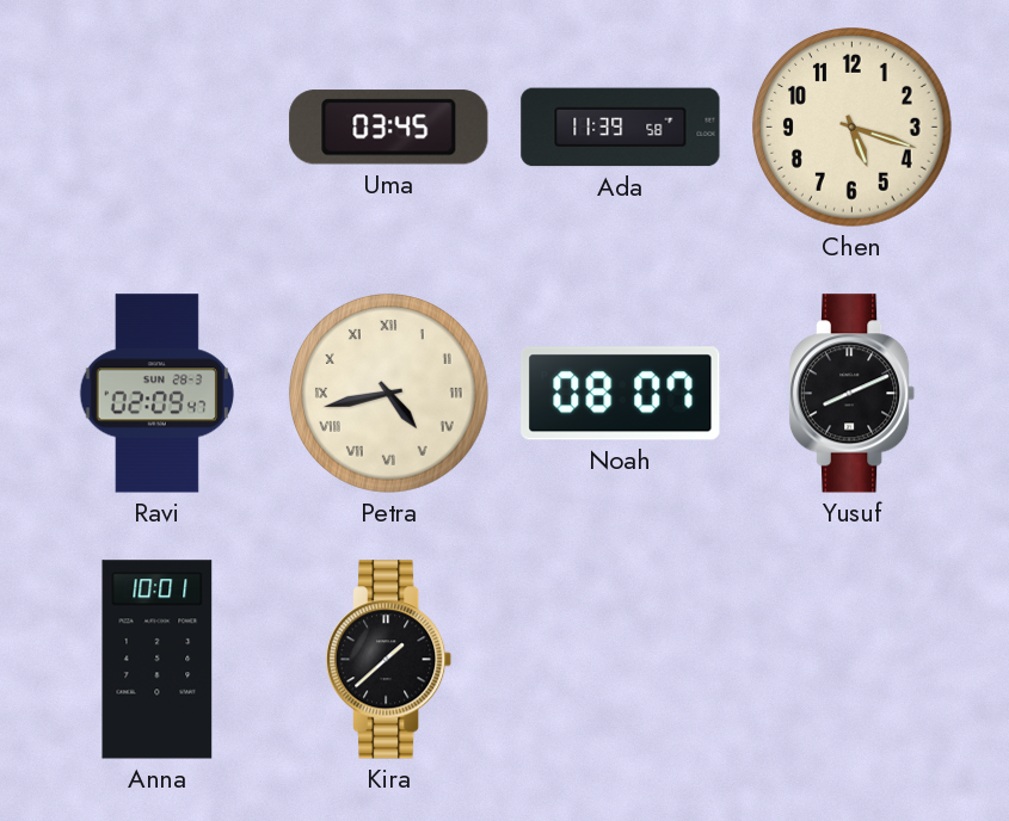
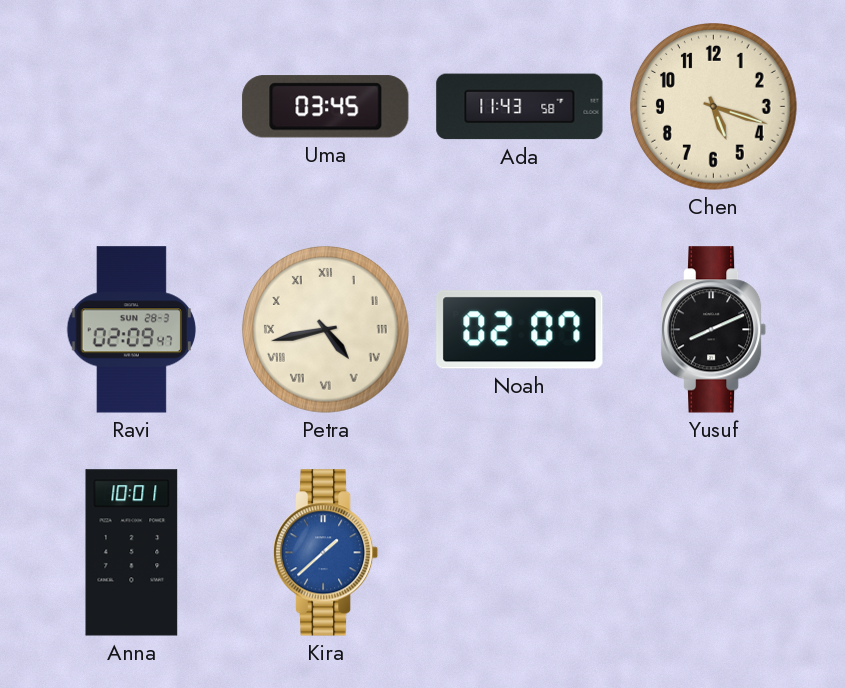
Ada: 11:39 -> 11:43
Noah: 08:07 -> 02:07
Kira dial: black -> blue
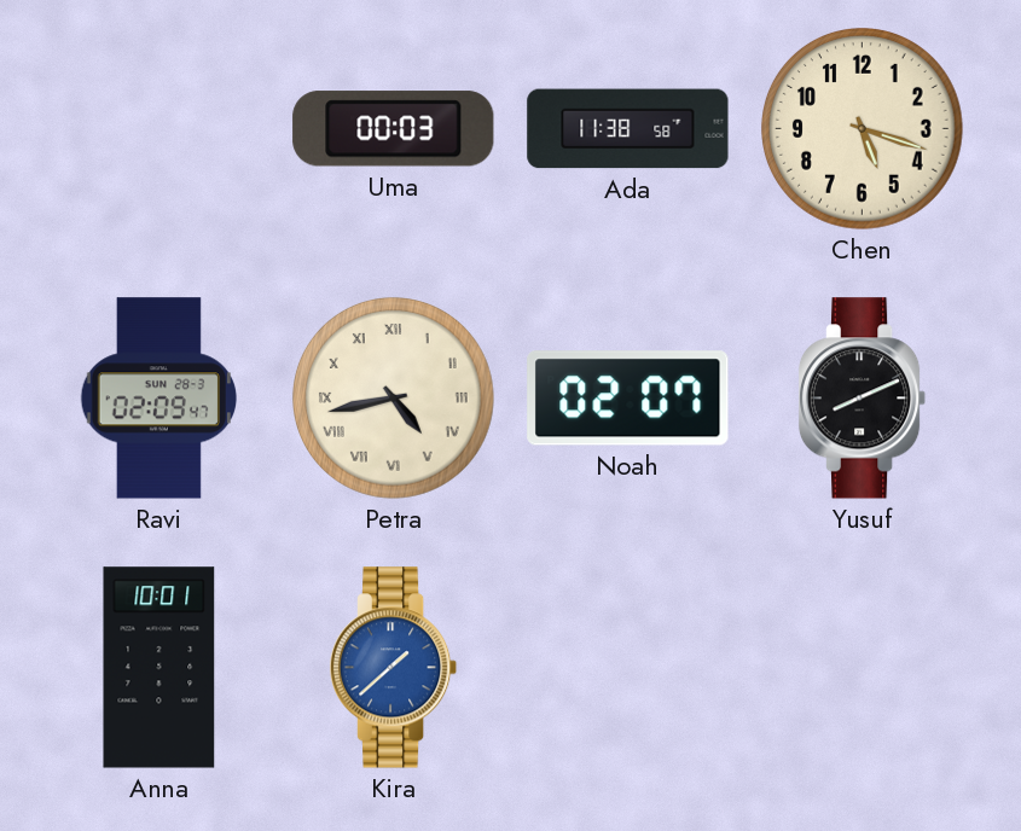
Uma: 03:45 -> 00:03
Ada: 11:43 -> 11:38
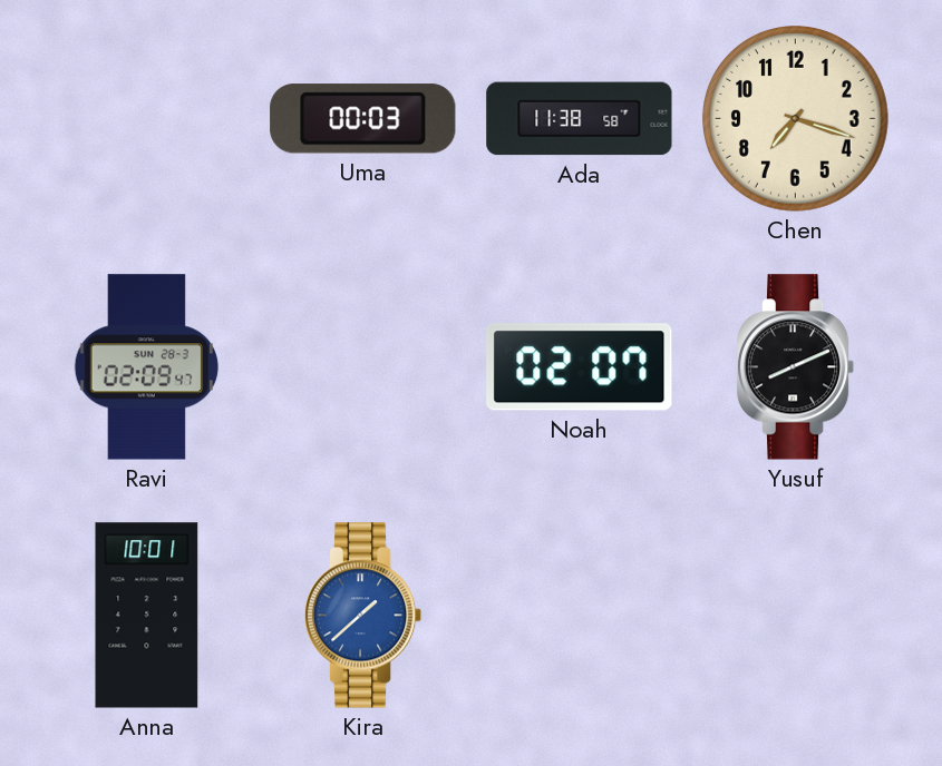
Chen: 5:18 -> 7:18
Petra: 4:43 -> none
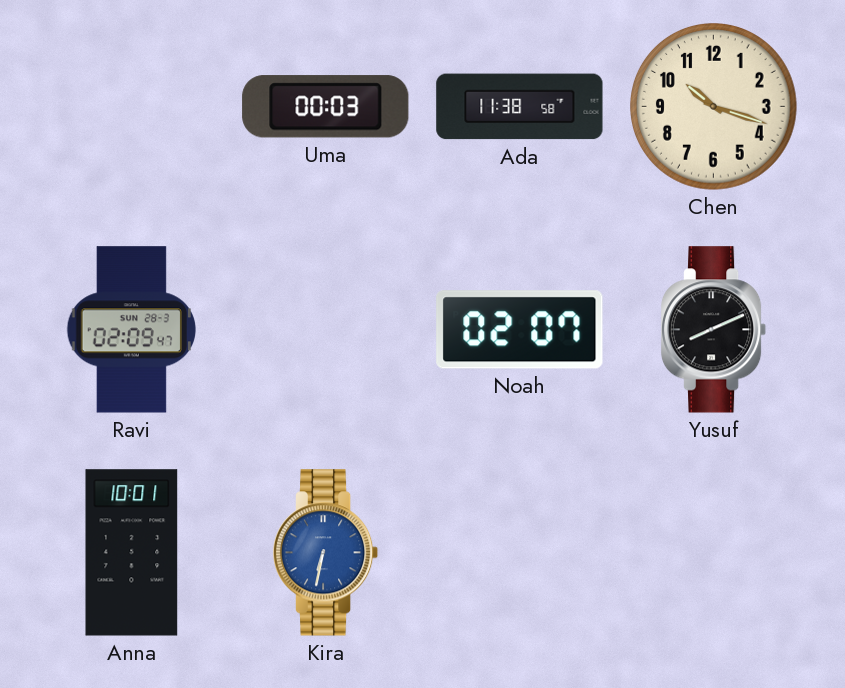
Chen: 7:18 -> 10:18
Kira: 1:38 -> 6:32
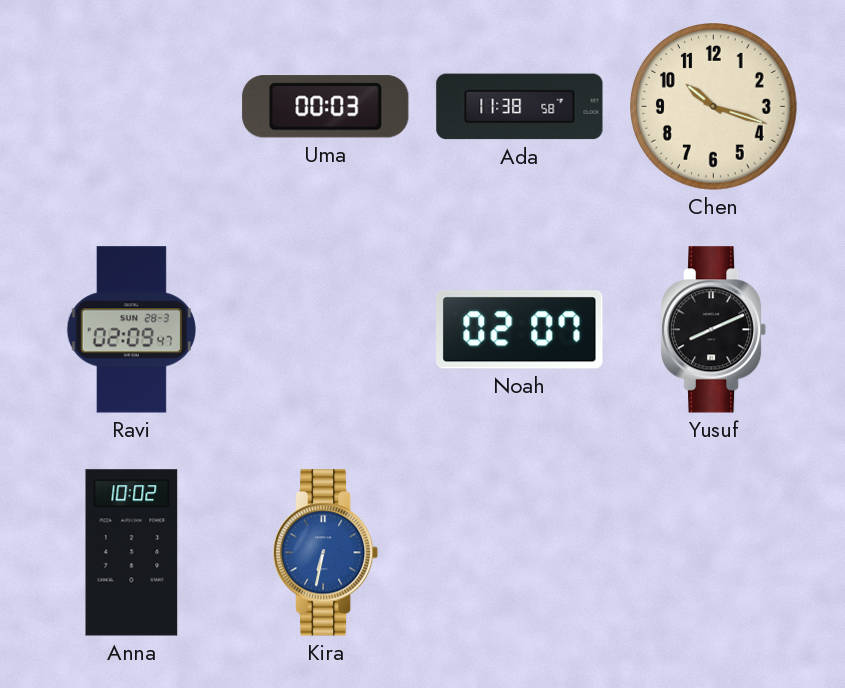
Anna: 10:01 -> 10:02
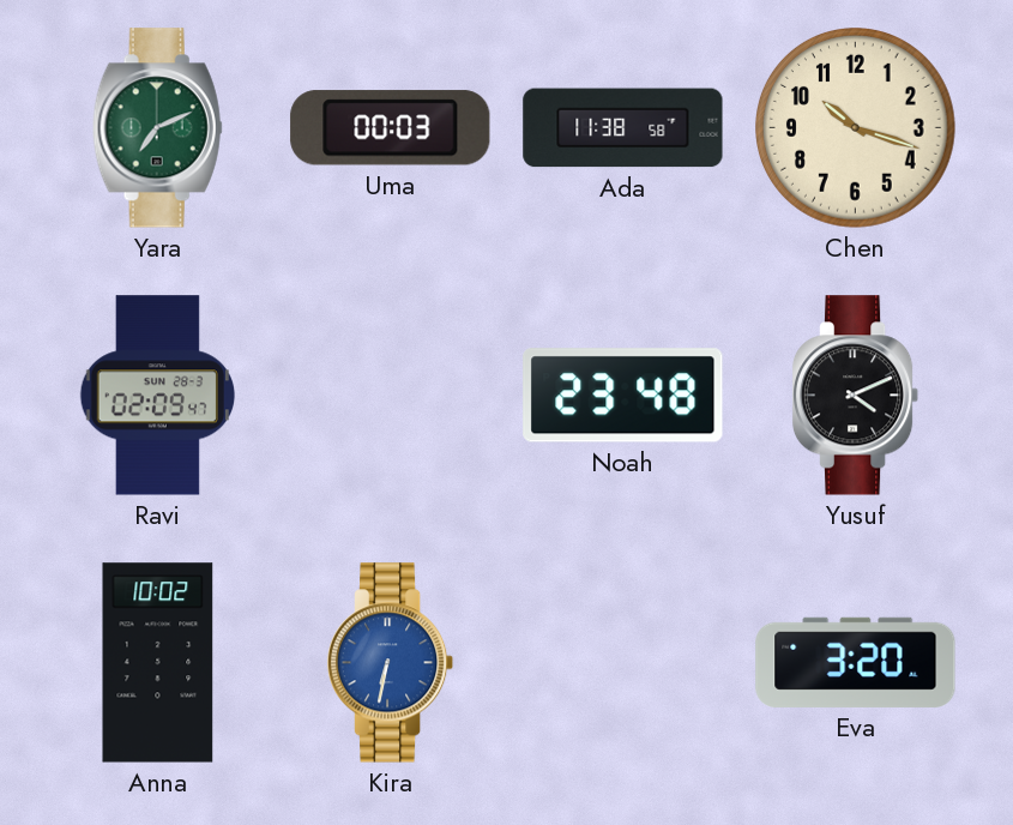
Yara: none -> 7:11
Noah: 02:07 -> 23:48
Yusuf: 8:11 -> 4:11
Eva: none -> 3:20
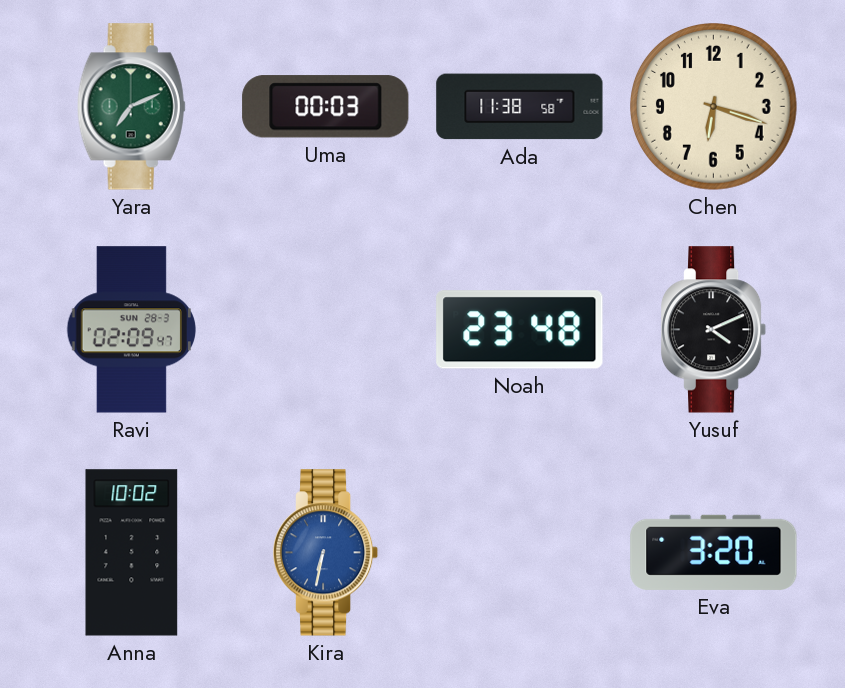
Chen: 10:18 -> 6:18
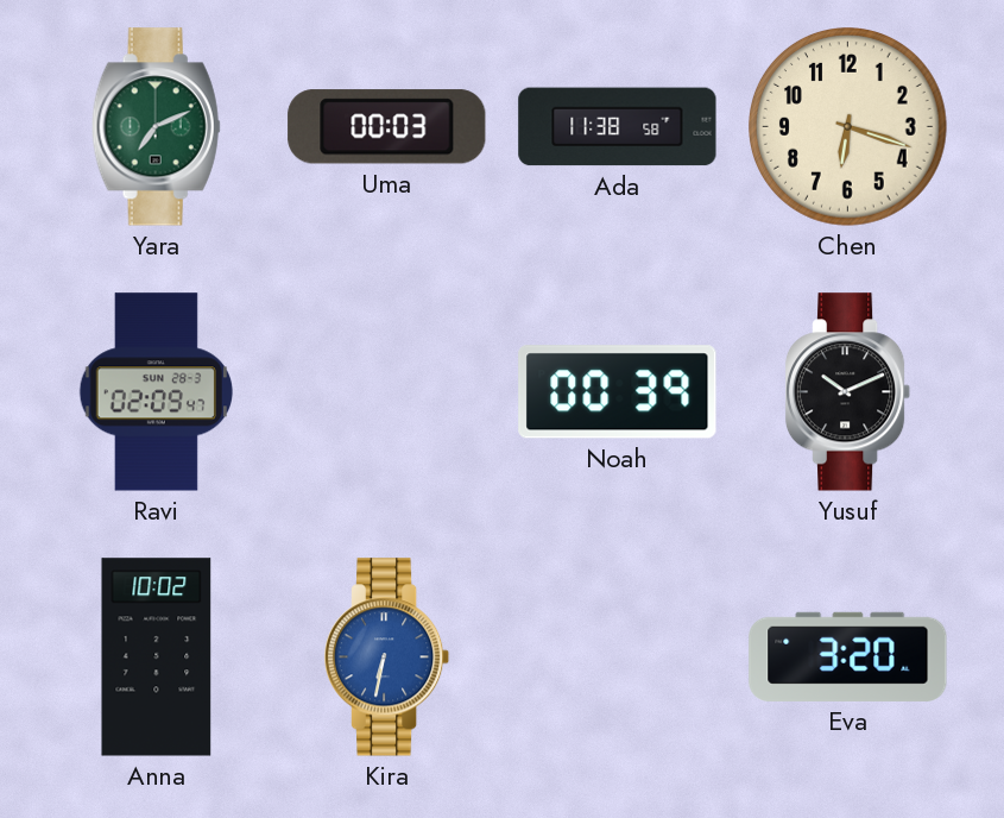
Noah: 23:48 -> 00:39
Yusuf: 4:11 -> 10:11
